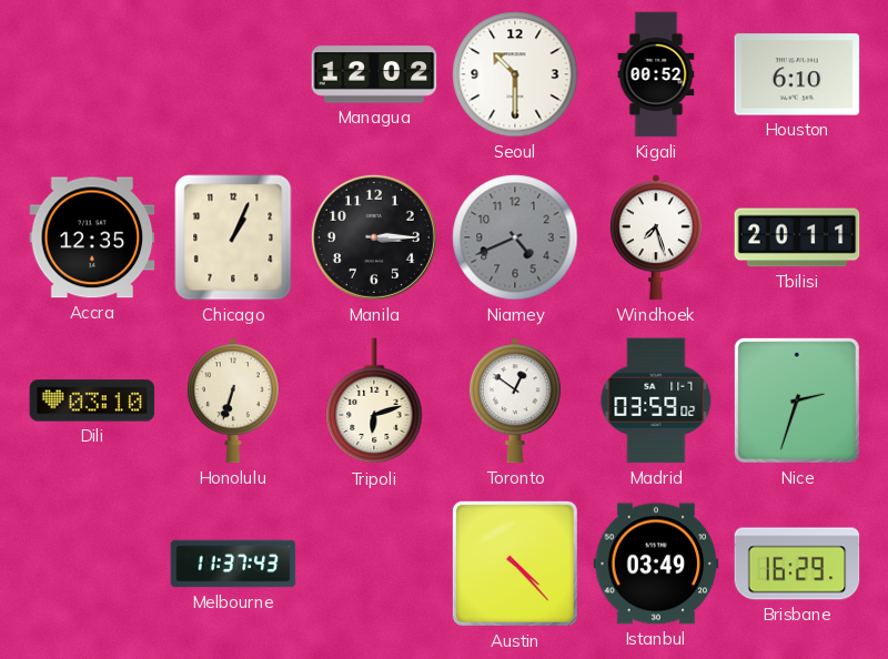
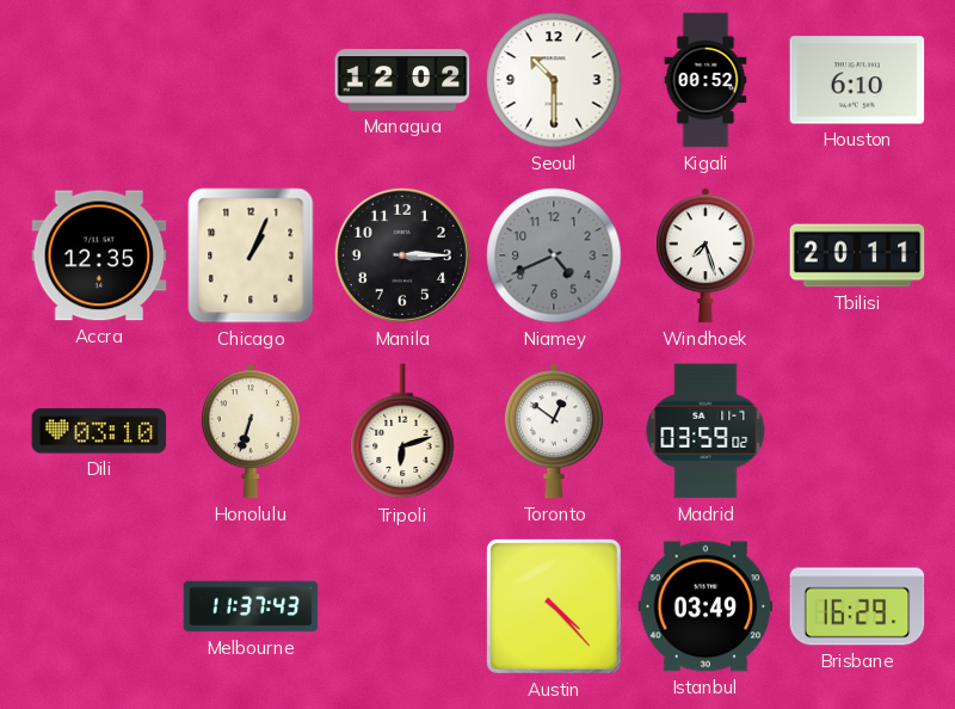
Nice: 2:33 -> none
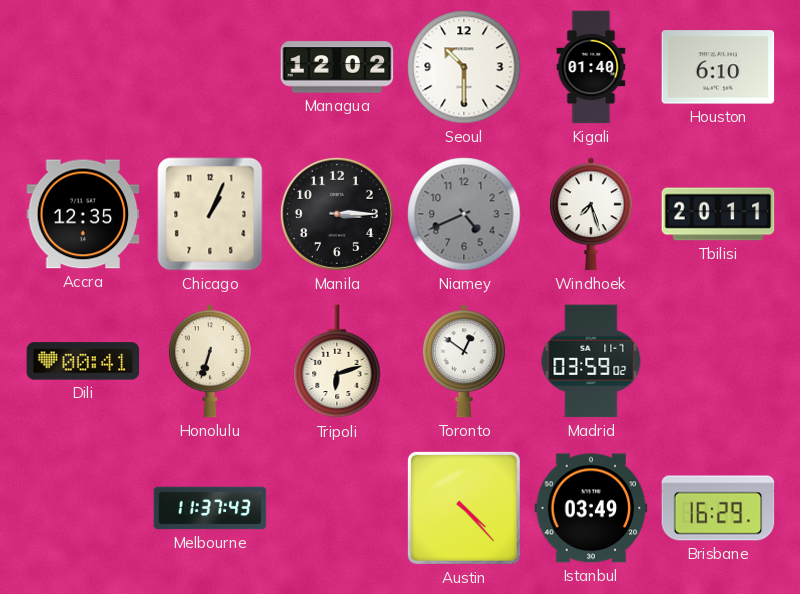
Kigali: 00:52 -> 01:40
Dili: 03:10 -> 00:41
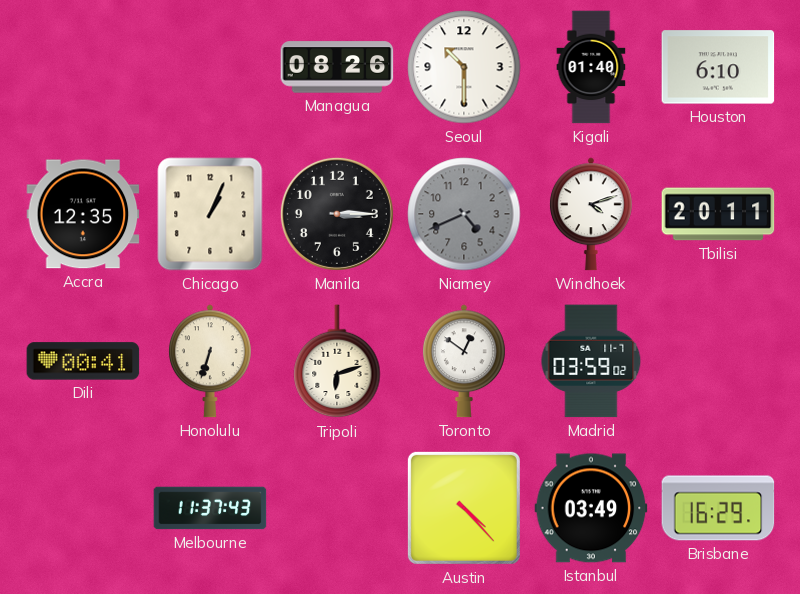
Managua: 12:02 -> 08:26
Windhoek: 7:27 -> 4:12
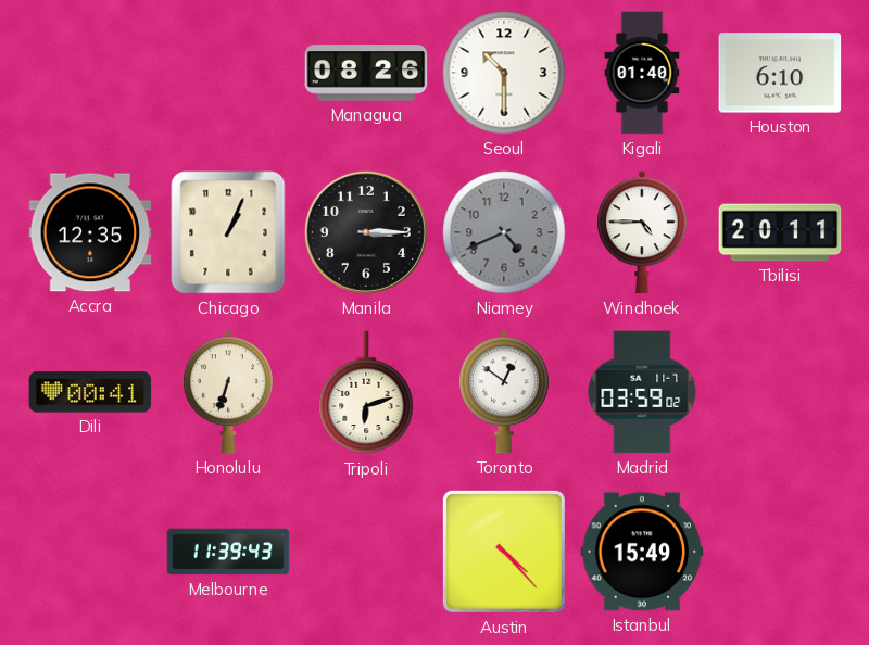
Windhoek: 4:12 -> 4:45
Melbourne: 11:37 -> 11:39
Istanbul: 03:49 -> 15:49
Brisbane: 16:29 -> none
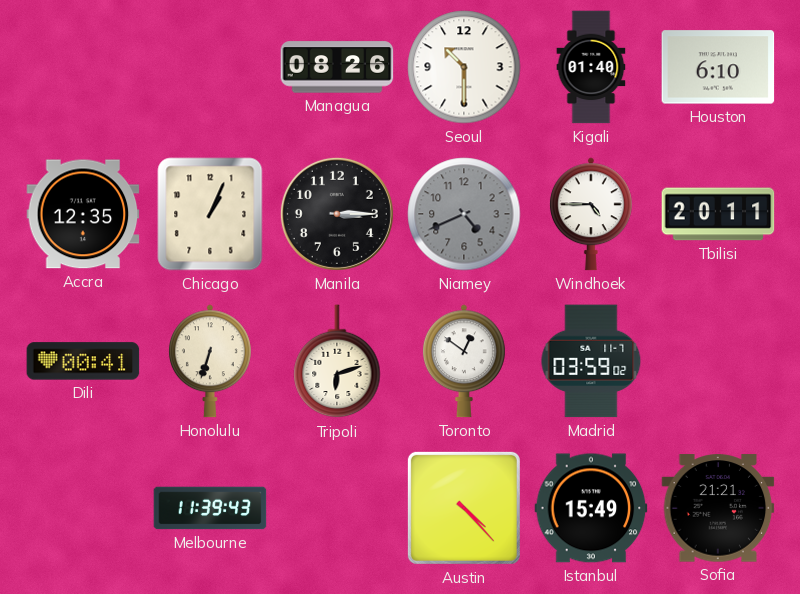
Sofia: none -> 21:21
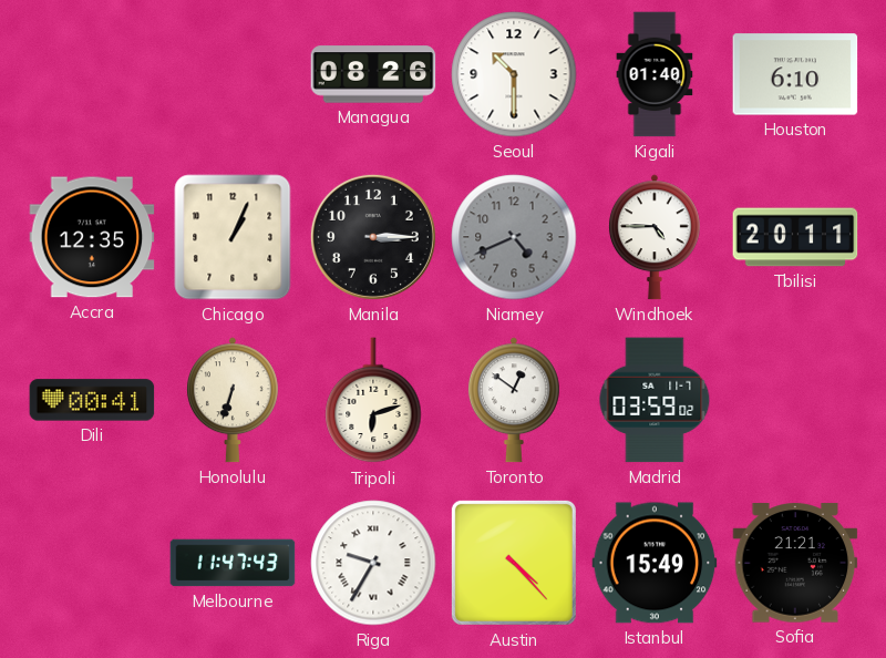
Melbourne: 11:39 -> 11:47
Riga: none -> 9:35
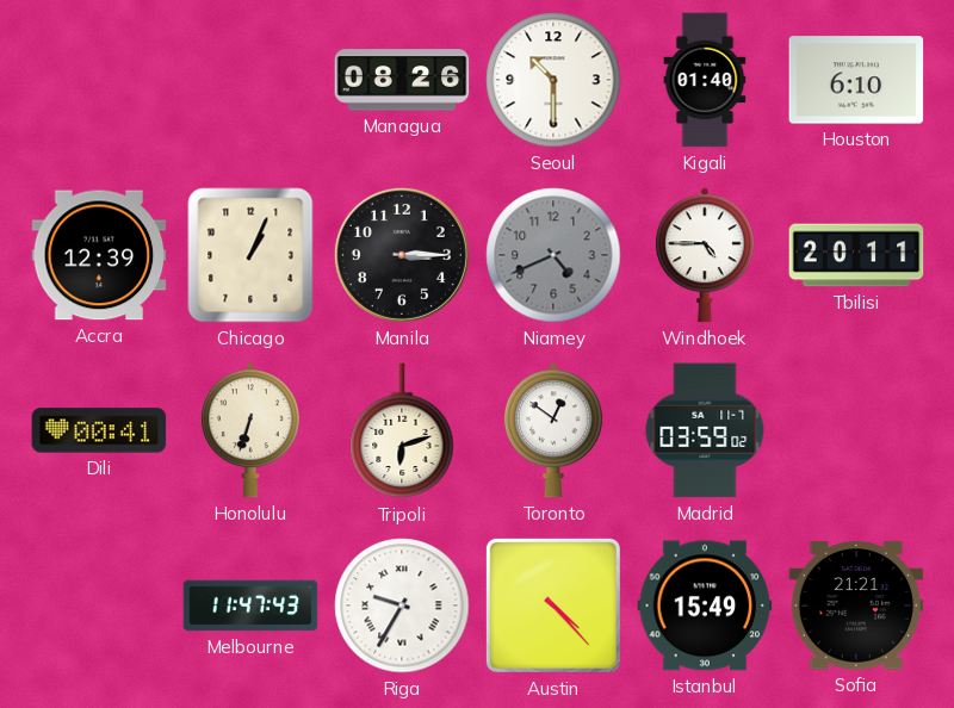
Accra: 12:35 -> 12:39
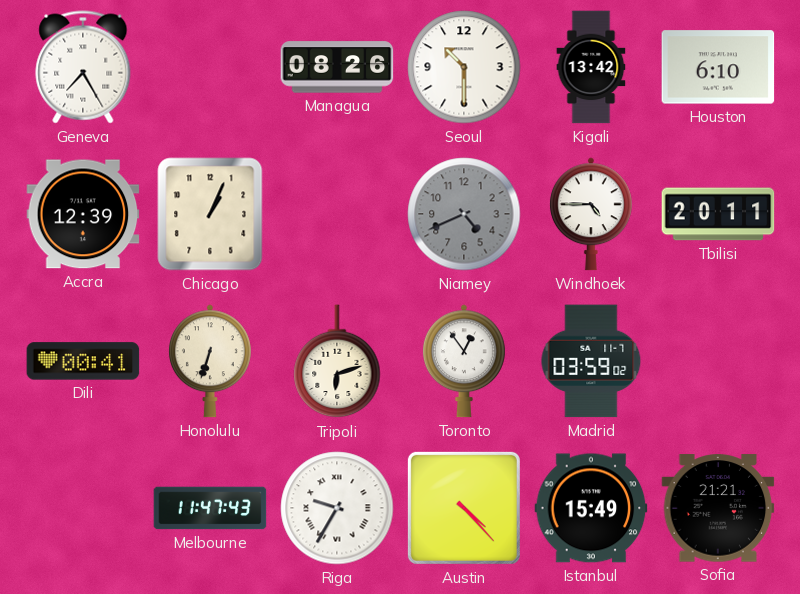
Geneva: none -> 7:25
Kigali: 01:40 -> 13:42
Manila: 3:15 -> none
Toronto: 12:51 -> 12:54
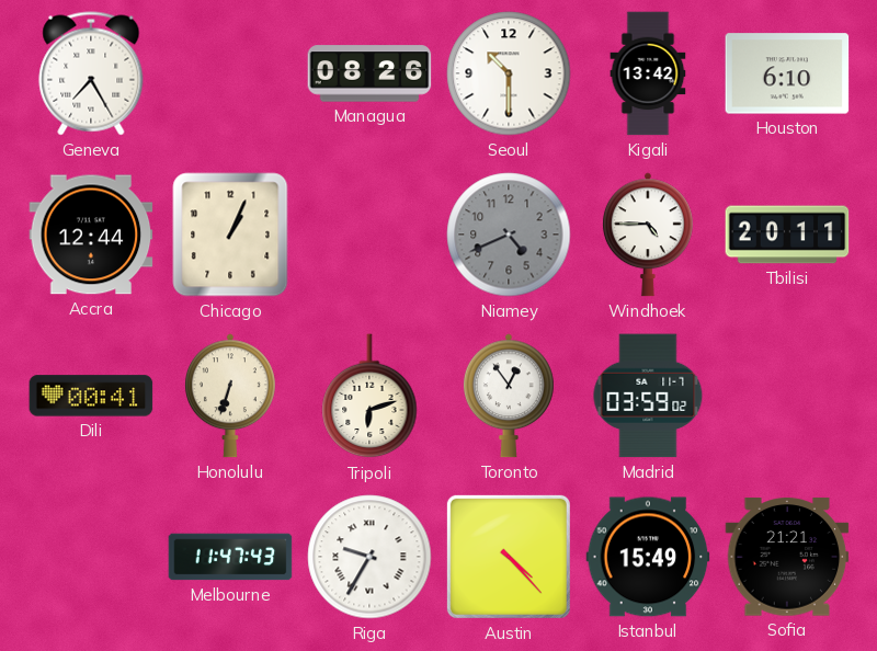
Accra: 12:39 -> 12:44
